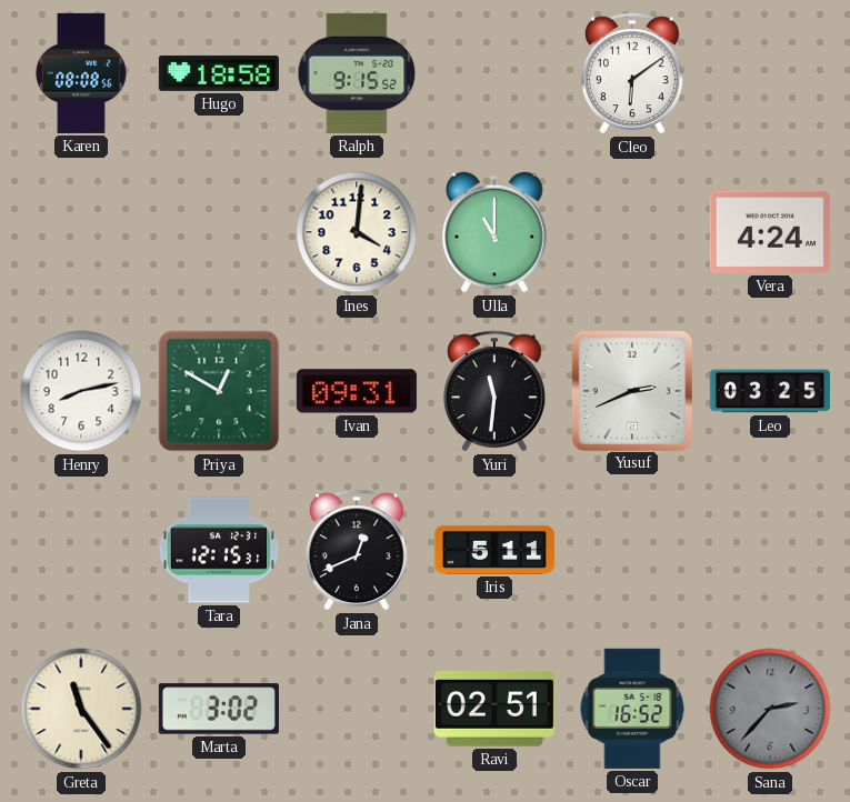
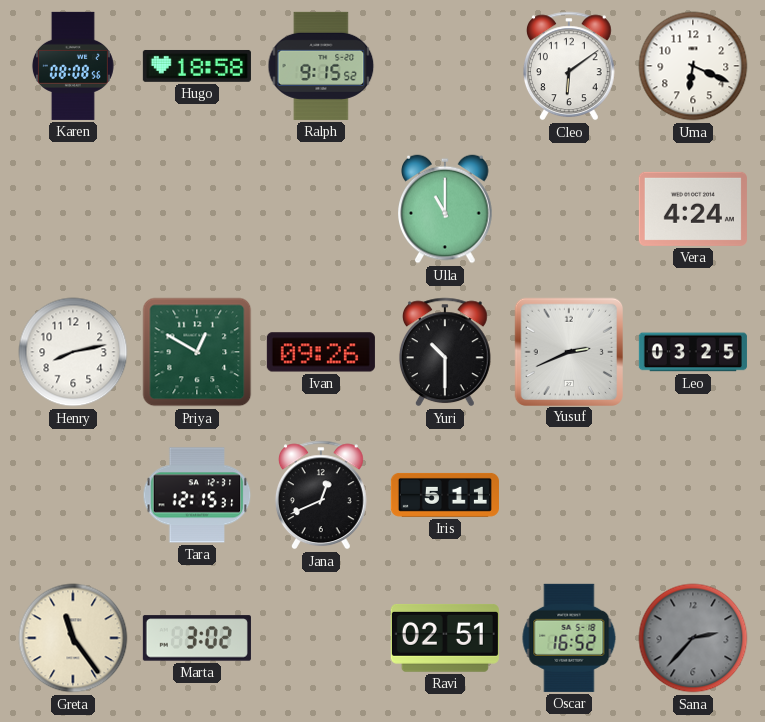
Uma: none -> 6:19
Ines: 4:01 -> none
Ivan: 09:31 -> 09:26
Yuri: 11:31 -> 10:30
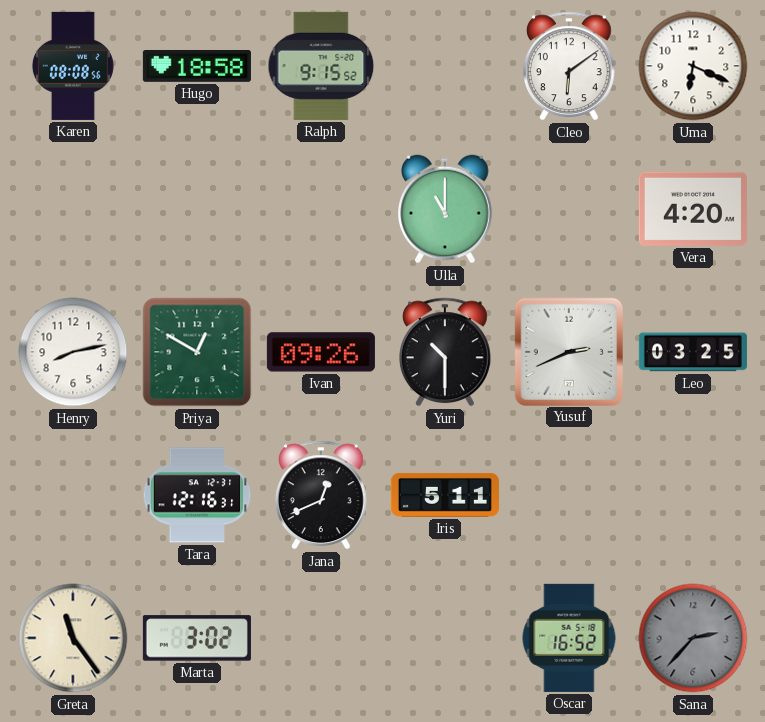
Vera: 4:24 -> 4:20
Tara: 12:15 -> 12:16
Ravi: 02:51 -> none
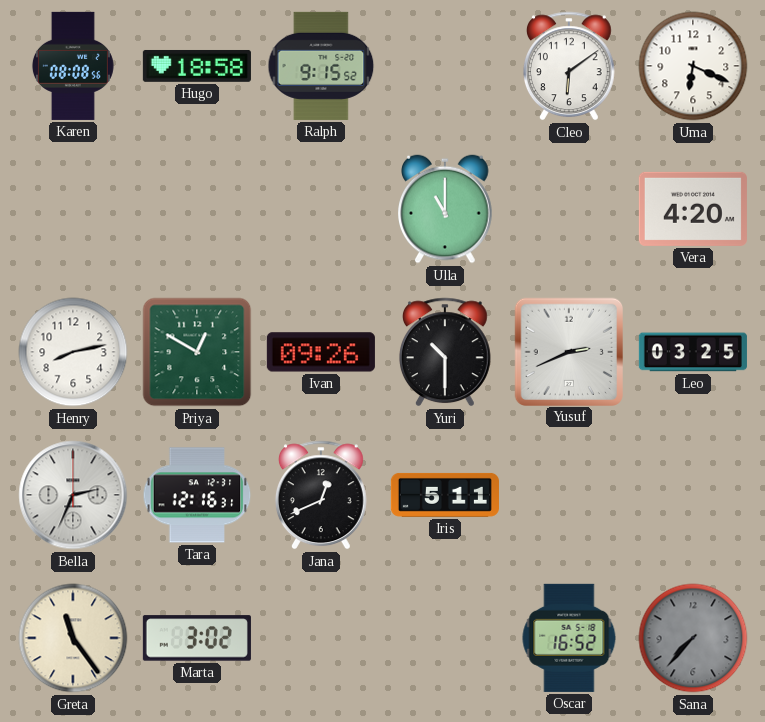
Bella: none -> 2:34
Sana: 2:37 -> 7:37
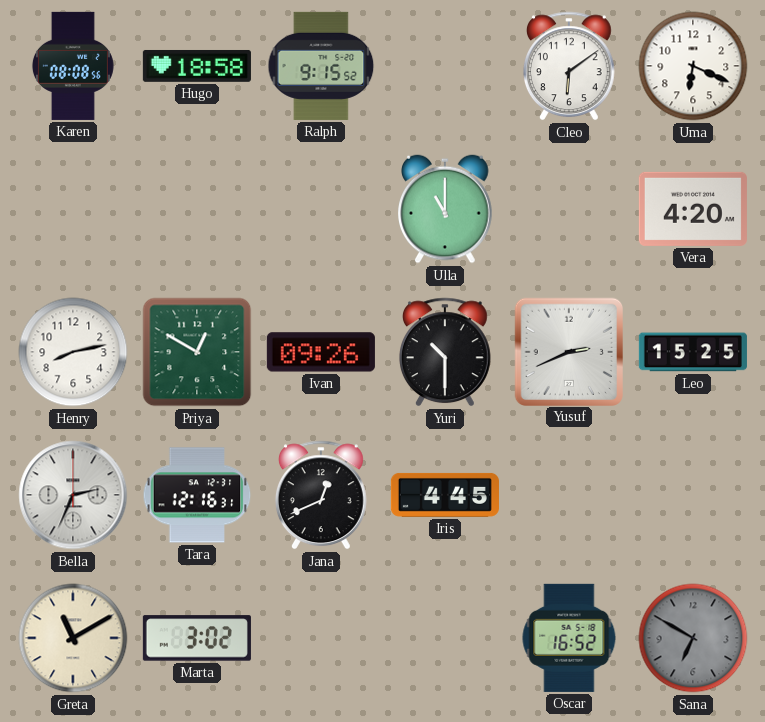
Leo: 03:25 -> 15:25
Iris: 5:11 -> 4:45
Greta: 11:24 -> 11:10
Sana: 7:37 -> 6:50
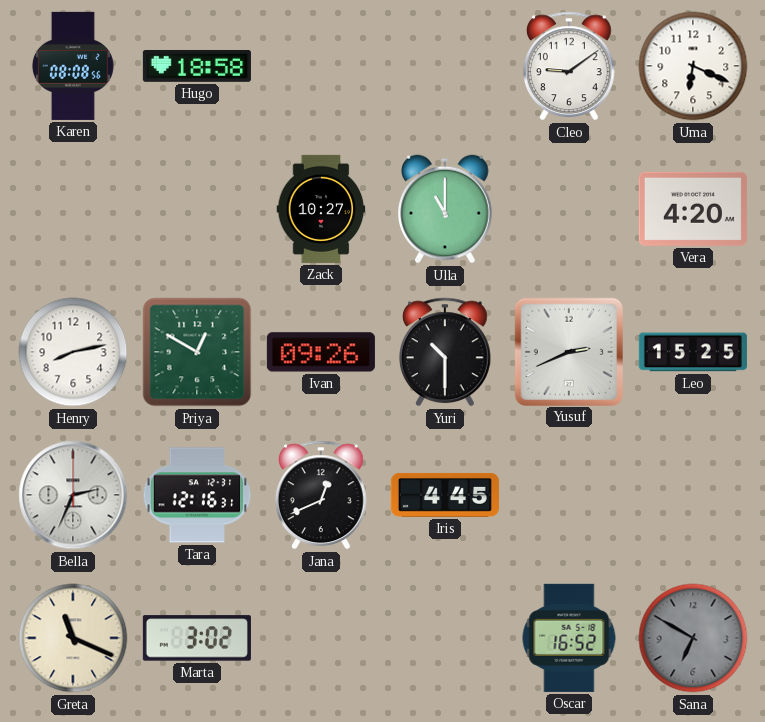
Ralph: 9:15 -> none
Cleo: 6:09 -> 9:09
Zack: none -> 10:27
Greta: 11:10 -> 11:19
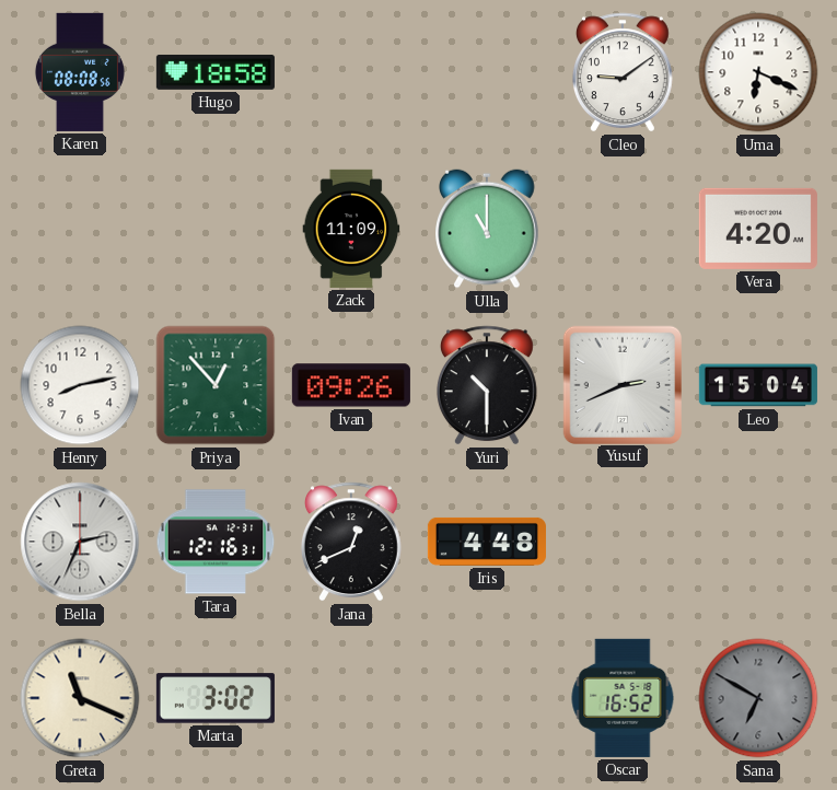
Zack: 10:27 -> 11:09
Priya: 12:50 -> 12:53
Leo: 15:25 -> 15:04
Iris: 4:45 -> 4:48
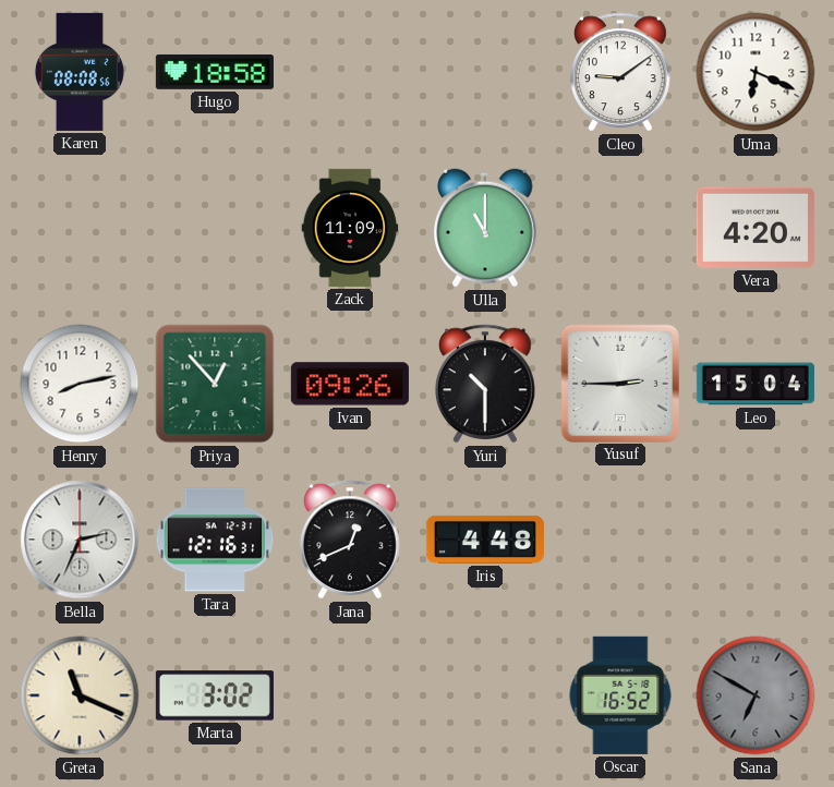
Yusuf: 2:41 -> 2:45
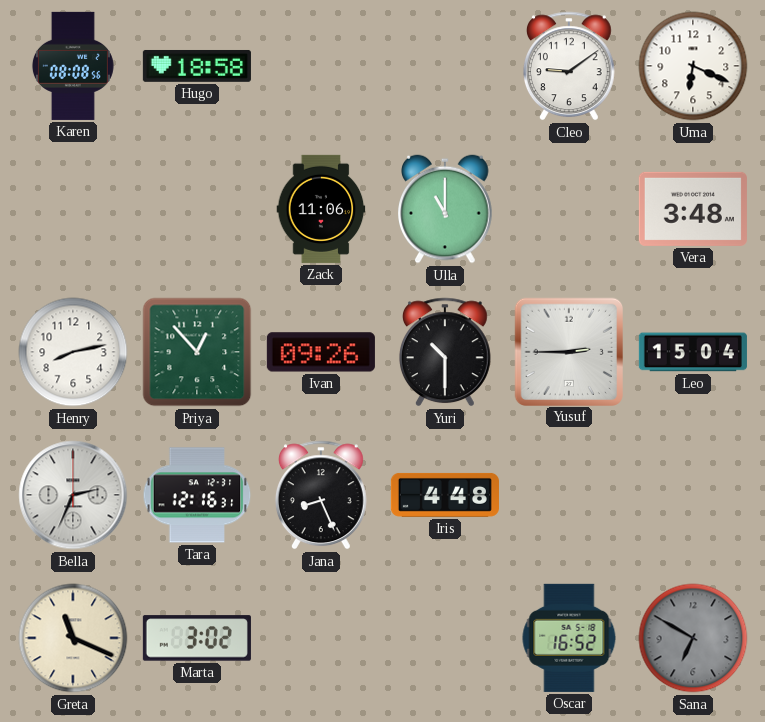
Zack: 11:09 -> 11:06
Vera: 4:20 -> 3:48
Jana: 12:41 -> 8:26
